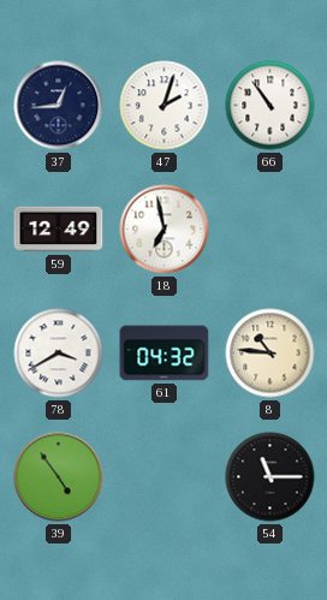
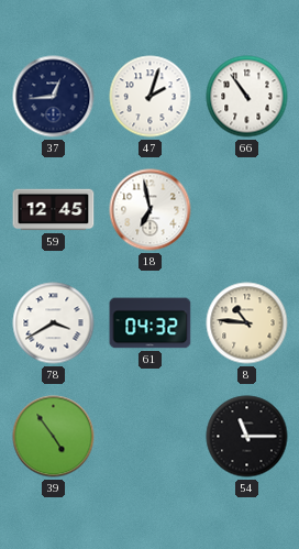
59: 12:49 -> 12:45
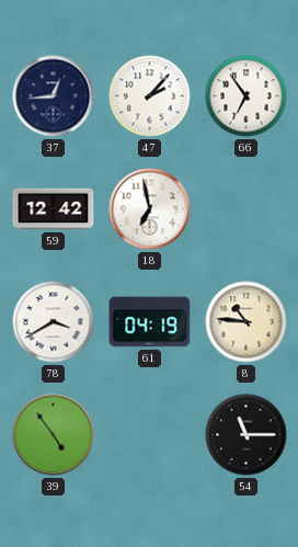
47: 2:03 -> 2:07
66: 10:54 -> 6:54
59: 12:45 -> 12:42
61: 04:32 -> 04:19
